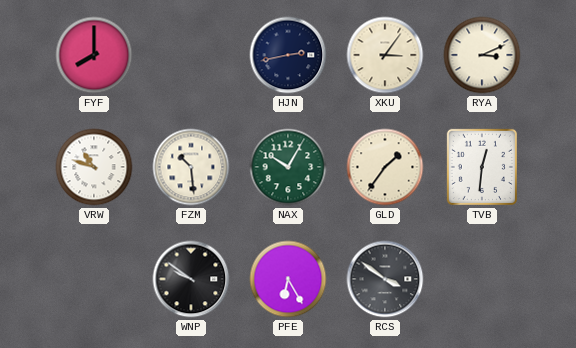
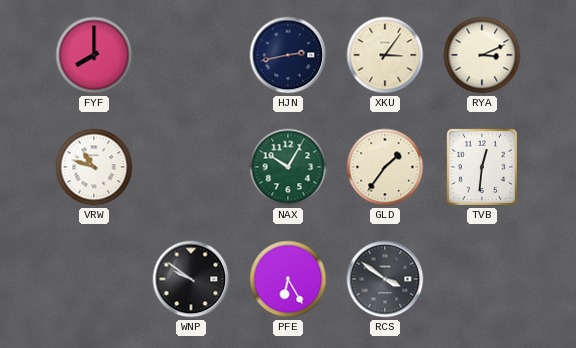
FZM: 10:29 -> none
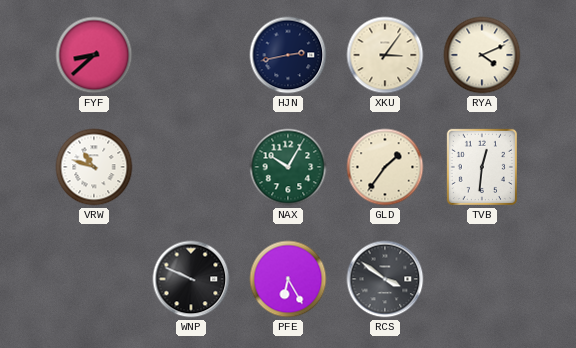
FYF: 8:00 -> 8:38
RYA: 3:11 -> 4:11
WNP: 9:51 -> 9:49
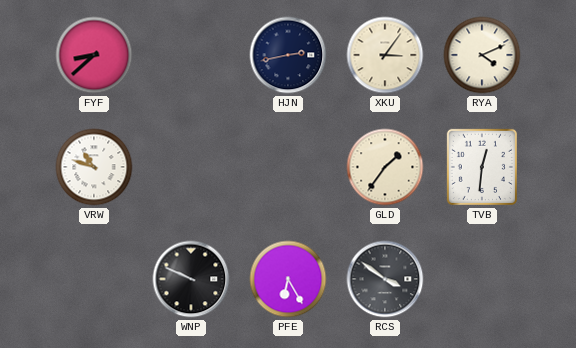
NAX: 10:05 -> none
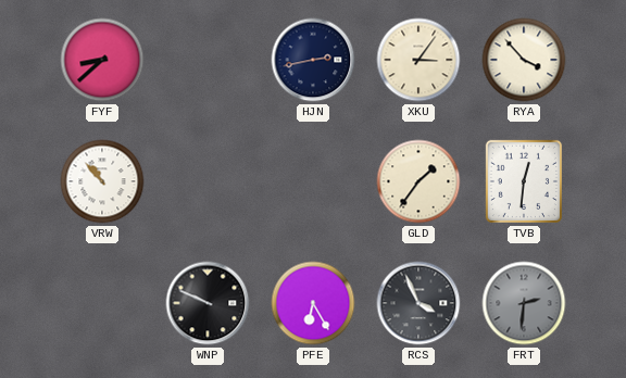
RYA: 4:11 -> 3:53
VRW: 10:48 -> 10:53
RCS: 3:51 -> 3:56
FRT: none -> 2:31
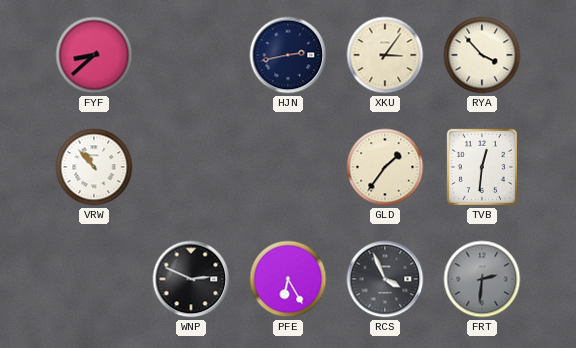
WNP: 9:49 -> 2:49
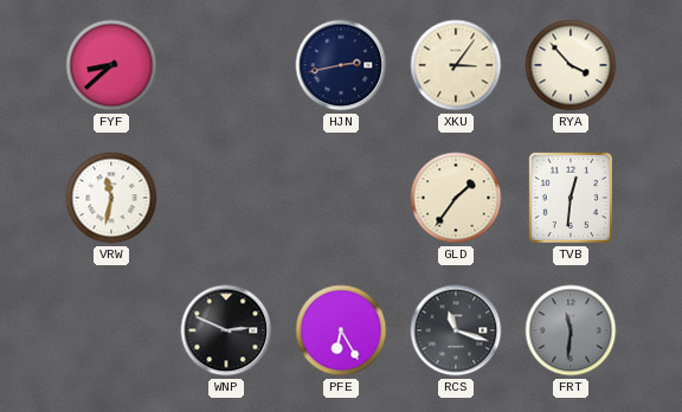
VRW: 10:53 -> 11:32
RCS: 3:56 -> 11:18
FRT: 2:31 -> 11:31
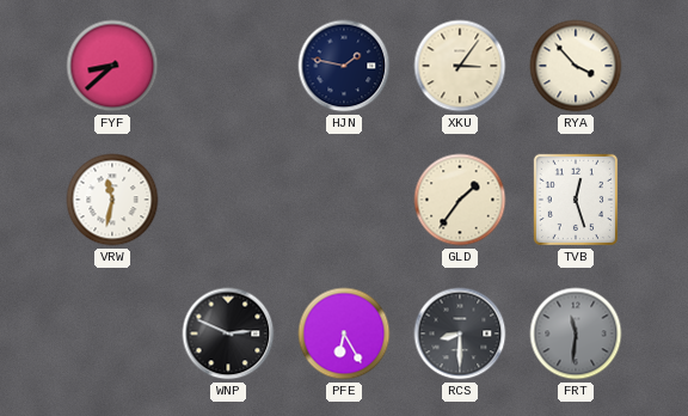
HJN: 2:43 -> 1:47
TVB: 12:31 -> 12:27
RCS: 11:18 -> 8:30
